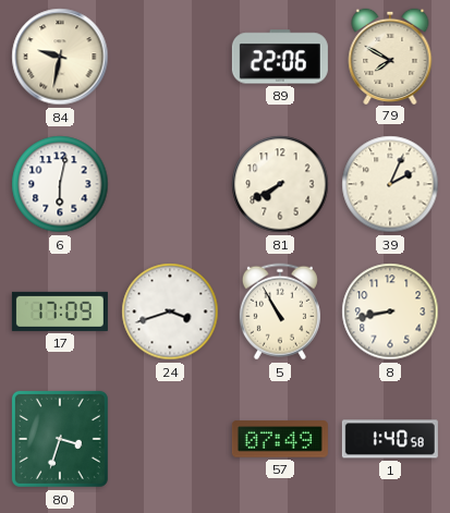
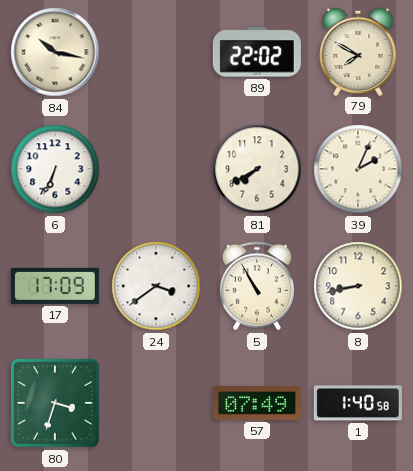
84: 9:32 -> 10:17
89: 22:06 -> 22:02
6: 6:02 -> 6:34
24: 3:42 -> 3:39
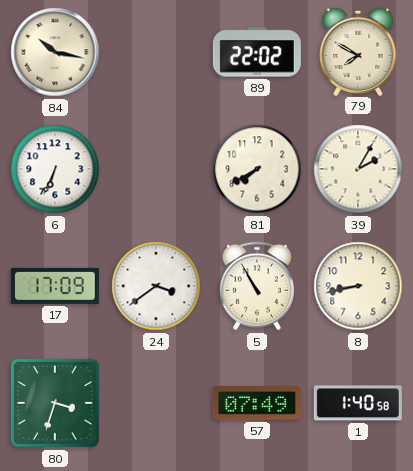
39: 2:04 -> 2:05
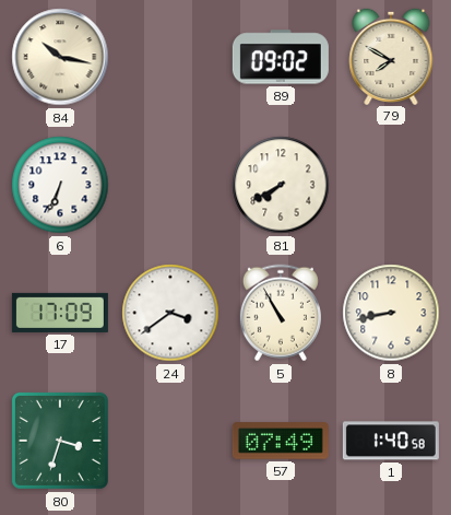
89: 22:02 -> 09:02
39: 2:05 -> none
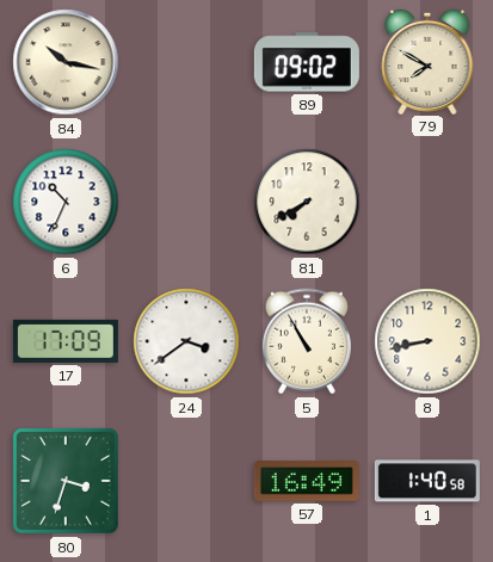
6: 6:34 -> 10:34
57: 07:49 -> 16:49
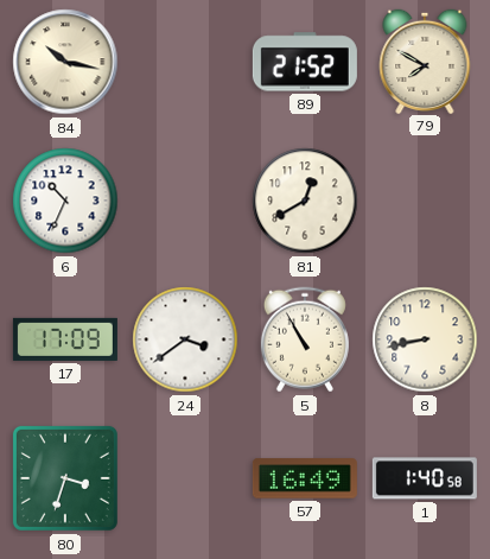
89: 09:02 -> 21:52
81: 7:40 -> 12:40
